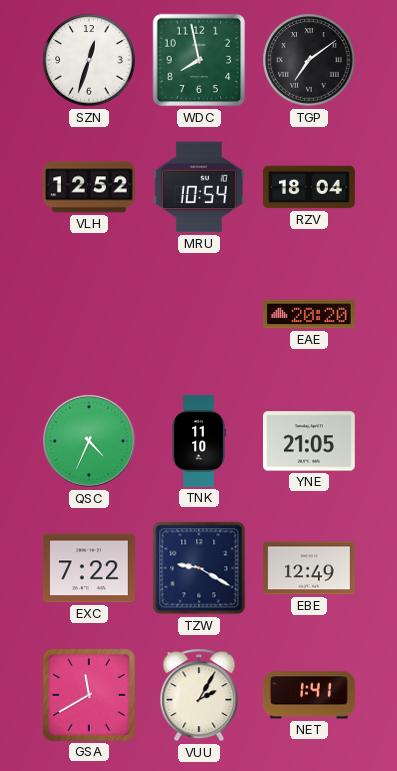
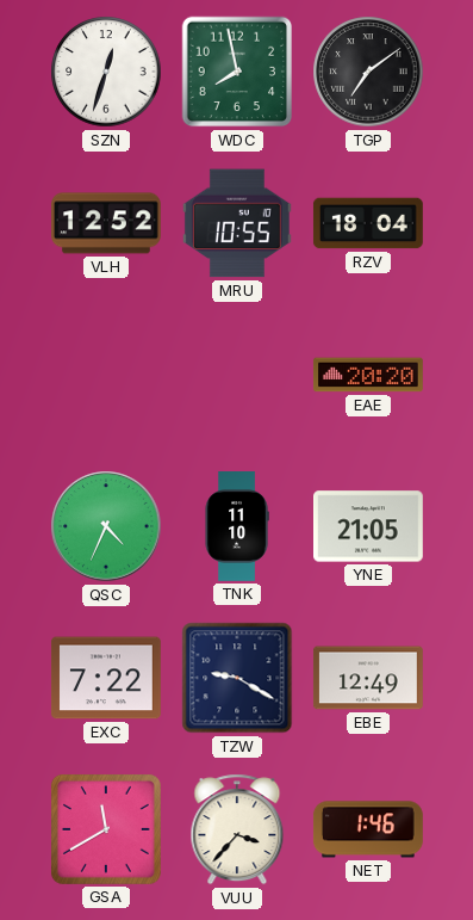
MRU: 10:54 -> 10:55
VUU: 2:05 -> 3:37
NET: 1:41 -> 1:46
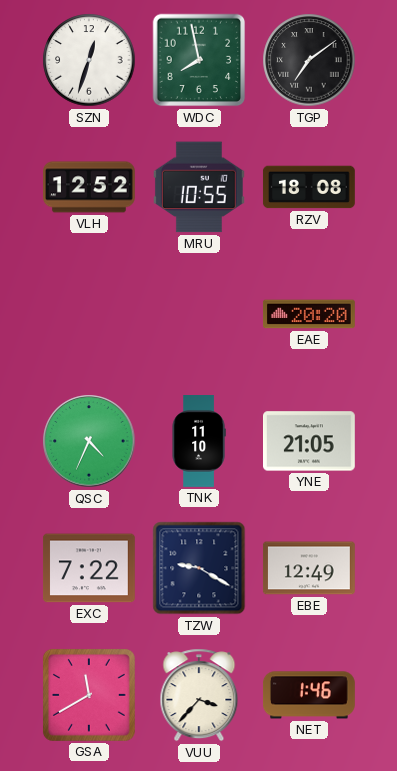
RZV: 18:04 -> 18:08
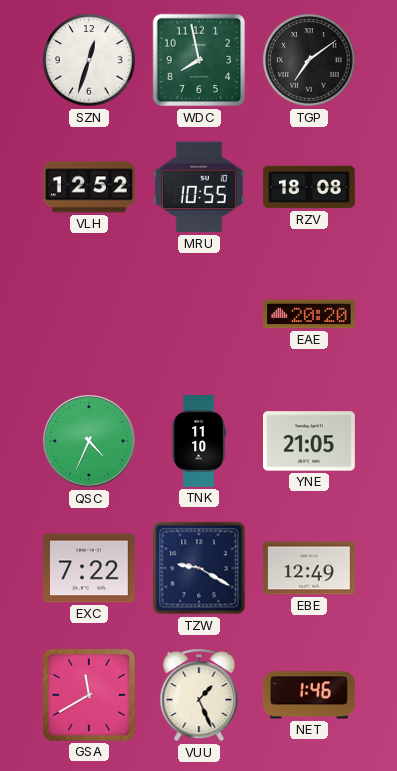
VUU: 3:37 -> 1:26
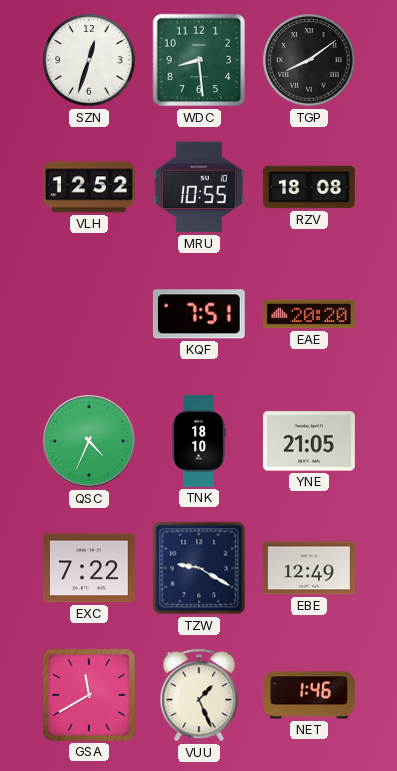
WDC: 7:58 -> 8:29
TGP: 7:09 -> 8:09
KQF: none -> 7:51
TNK: 11:10 -> 18:10
